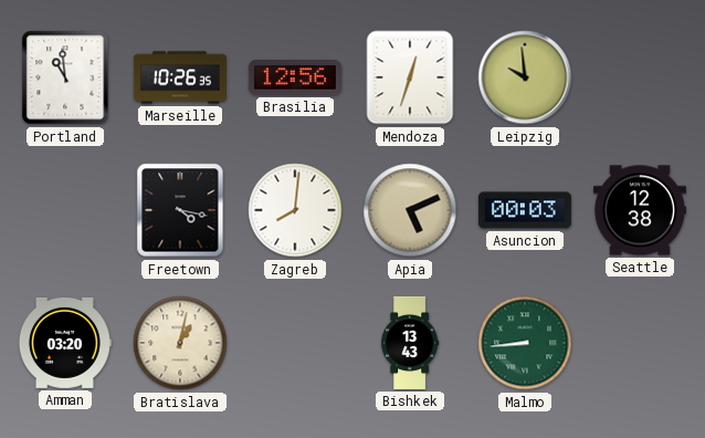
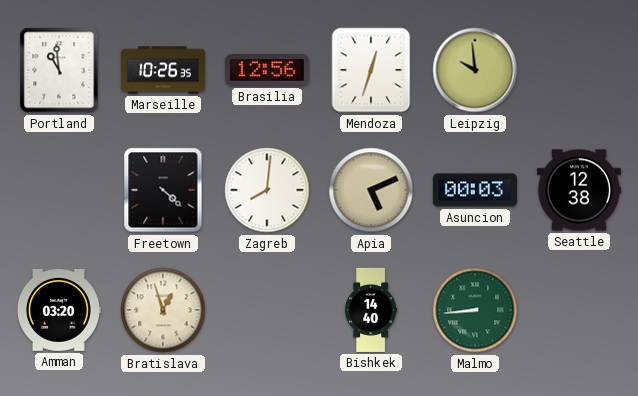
Freetown: 4:17 -> 4:22
Bratislava: 1:02 -> 12:57
Bishkek: 13:43 -> 14:40
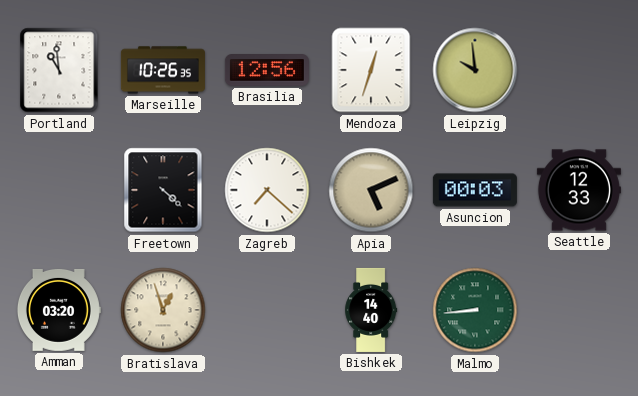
Zagreb: 8:01 -> 7:22
Seattle: 12:38 -> 12:33
